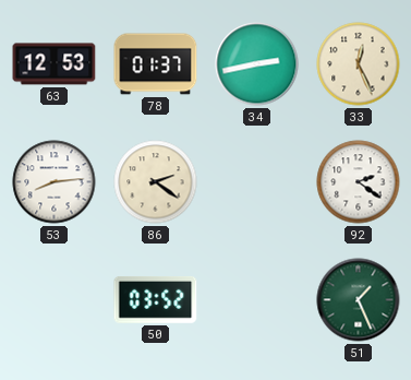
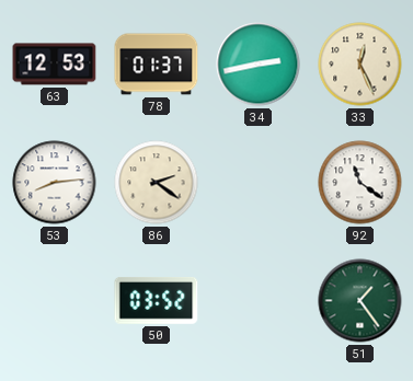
92: 2:21 -> 11:21
51: 1:26 -> 1:24
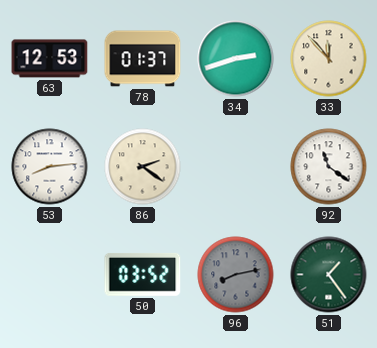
34: 2:43 -> 2:42
33: 12:26 -> 11:53
96: none -> 8:13
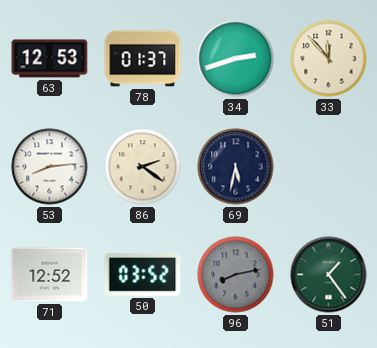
69: none -> 5:32
92: 11:21 -> none
71: none -> 12:52
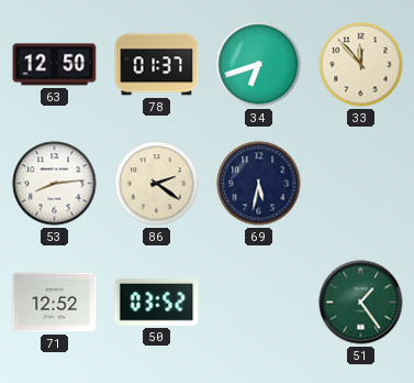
63: 12:53 -> 12:50
34: 2:42 -> 6:42
96: 8:13 -> none
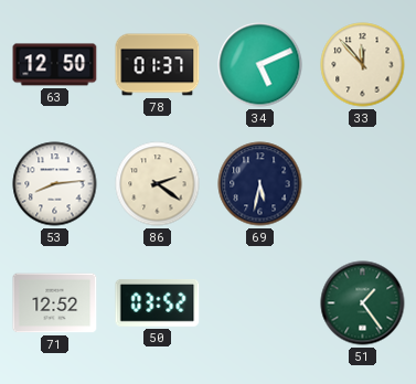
34: 6:42 -> 5:11
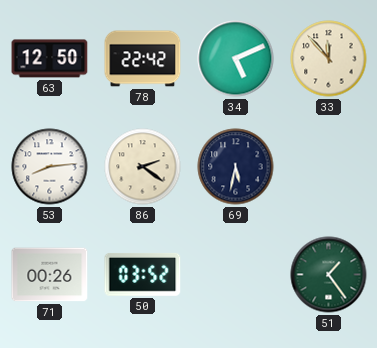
78: 01:37 -> 22:42
71: 12:52 -> 00:26
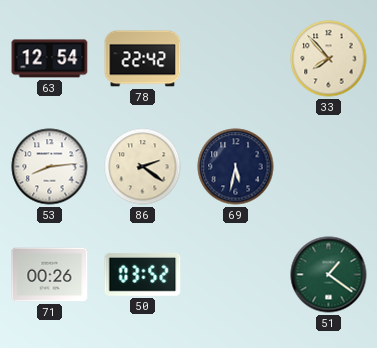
63: 12:50 -> 12:54
34: 5:11 -> none
33: 11:53 -> 7:53
51: 1:24 -> 1:21
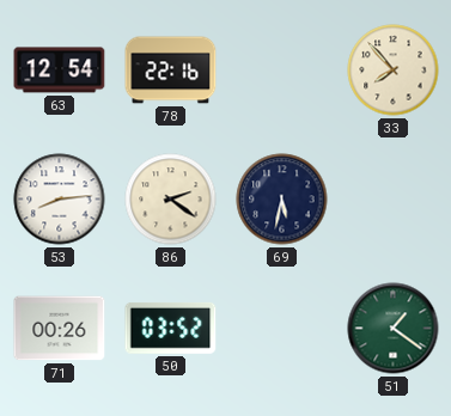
78: 22:42 -> 22:16
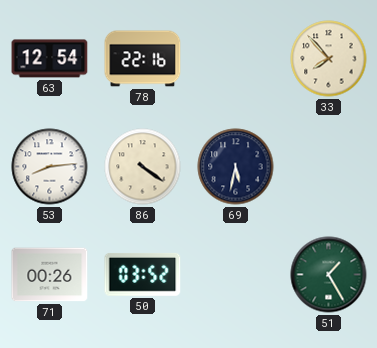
86: 2:21 -> 4:21
51: 1:21 -> 1:25
